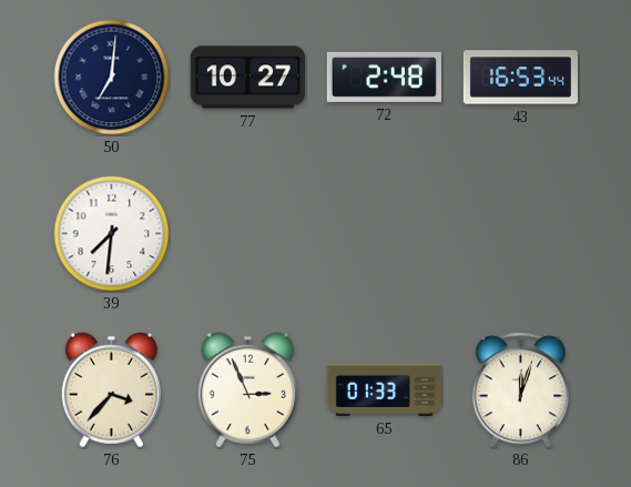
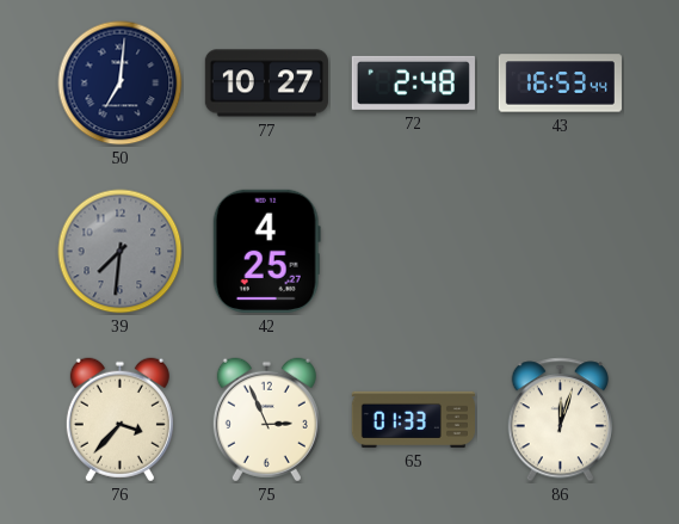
39 dial: white -> grey
42: none -> 4:25
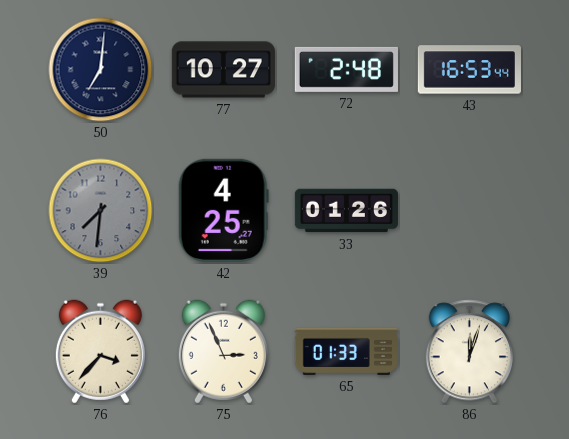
33: none -> 01:26
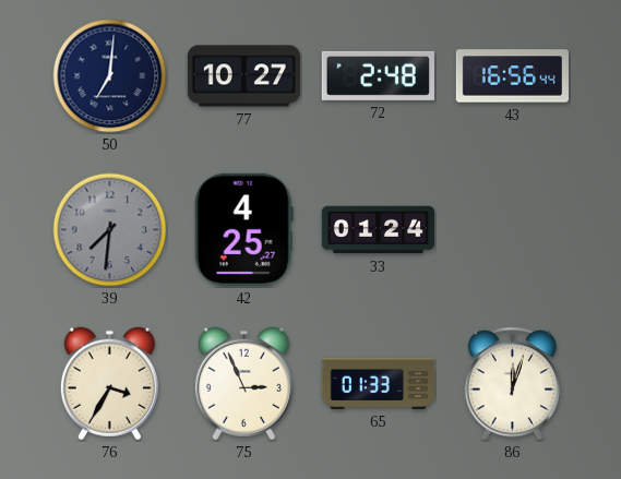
43: 16:53 -> 16:56
33: 01:26 -> 01:24
76: 3:37 -> 3:35
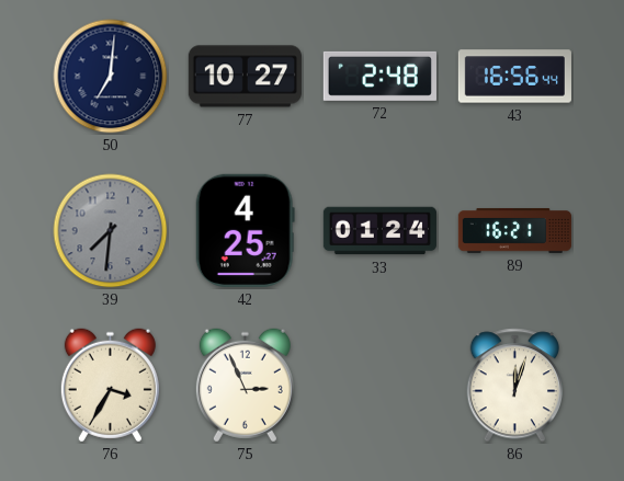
89: none -> 16:21
65: 01:33 -> none
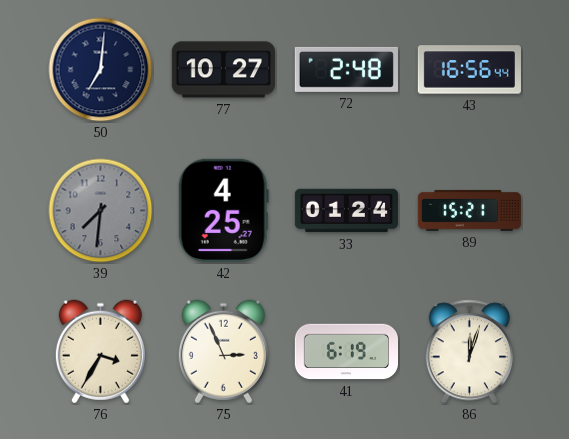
89: 16:21 -> 15:21
41: none -> 6:19
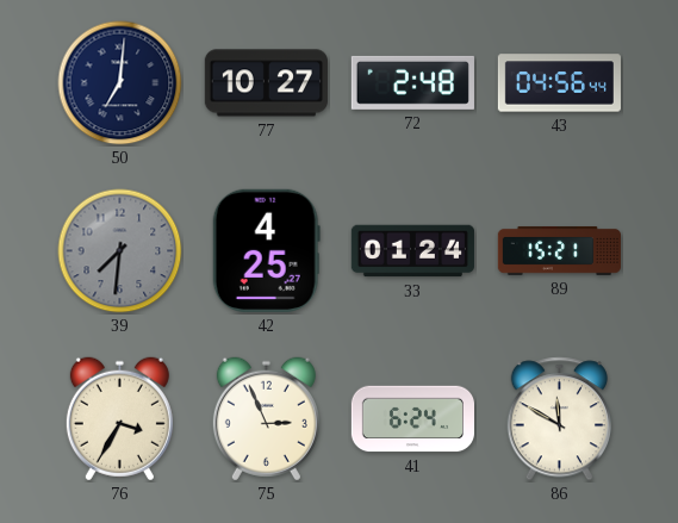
43: 16:56 -> 04:56
41: 6:19 -> 6:24
86: 12:03 -> 11:50
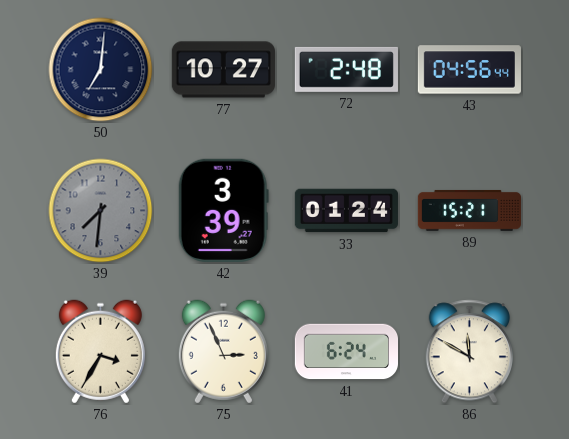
42: 4:25 -> 3:39
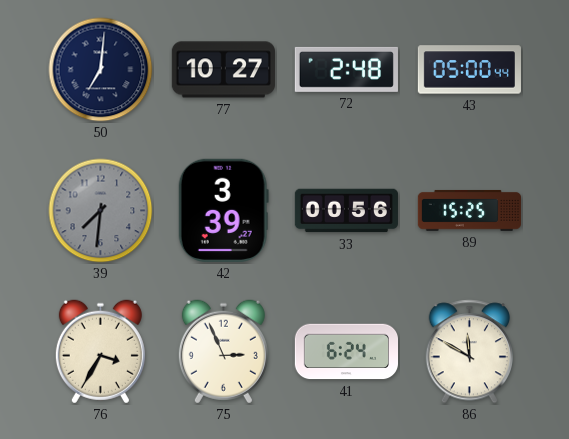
43: 04:56 -> 05:00
33: 01:24 -> 00:56
89: 15:21 -> 15:25
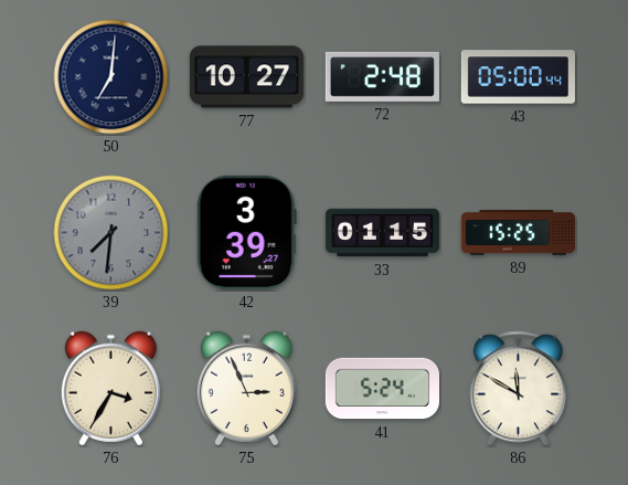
33: 00:56 -> 01:15
41: 6:24 -> 5:24
